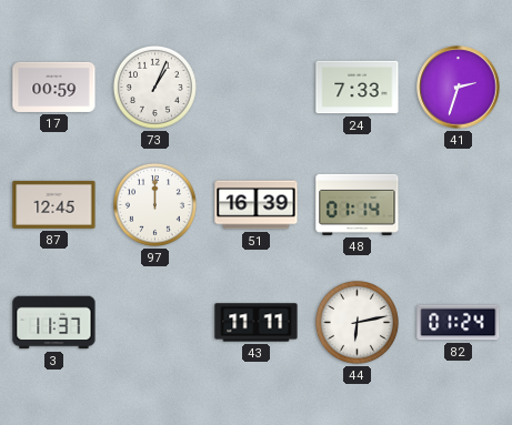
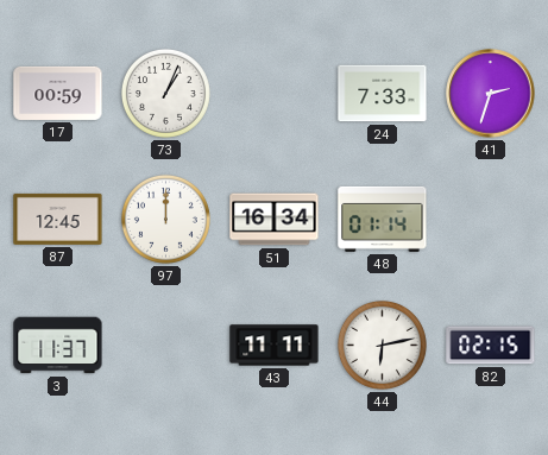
51: 16:39 -> 16:34
82: 01:24 -> 02:15
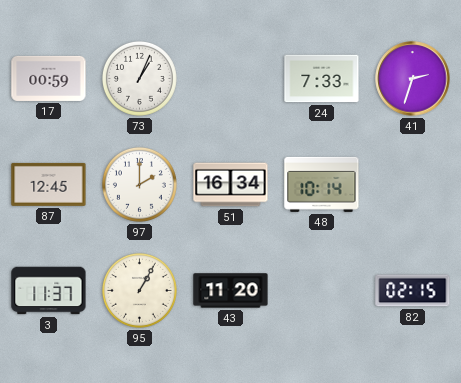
97: 12:00 -> 2:00
48: 01:14 -> 10:14
95: none -> 1:05
43: 11:11 -> 11:20
44: 6:13 -> none
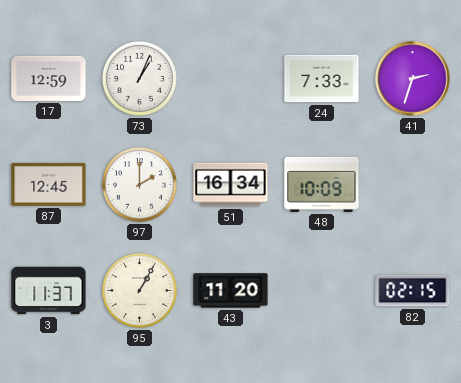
17: 00:59 -> 12:59
48: 10:14 -> 10:09
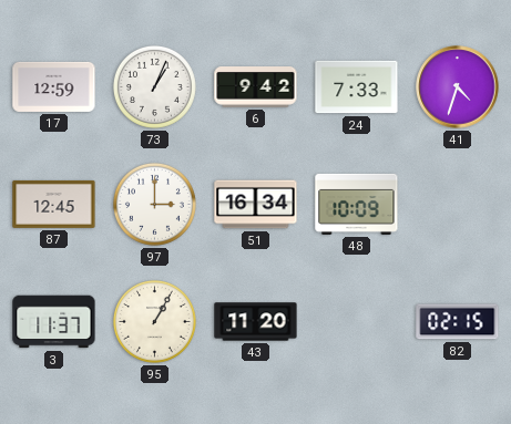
6: none -> 9:42
41: 2:33 -> 4:33
97: 2:00 -> 3:00
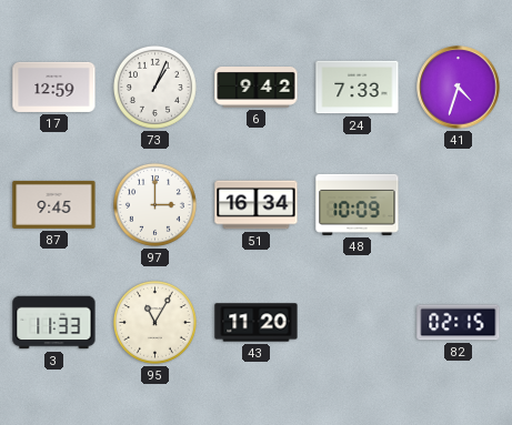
87: 12:45 -> 9:45
3: 11:37 -> 11:33
95: 1:05 -> 11:05
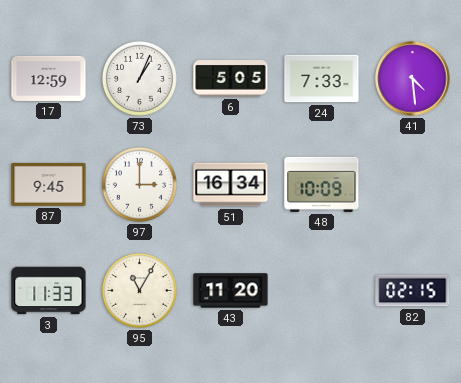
6: 9:42 -> 5:05
41: 4:33 -> 4:29
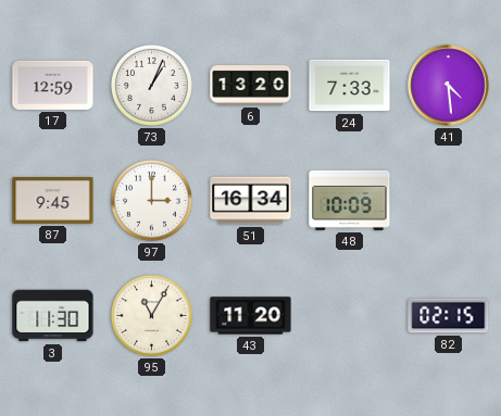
6: 5:05 -> 13:20
3: 11:33 -> 11:30
